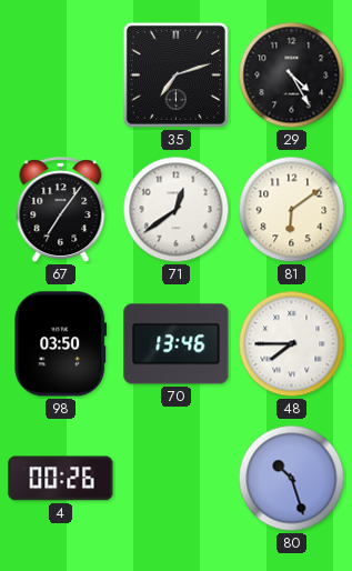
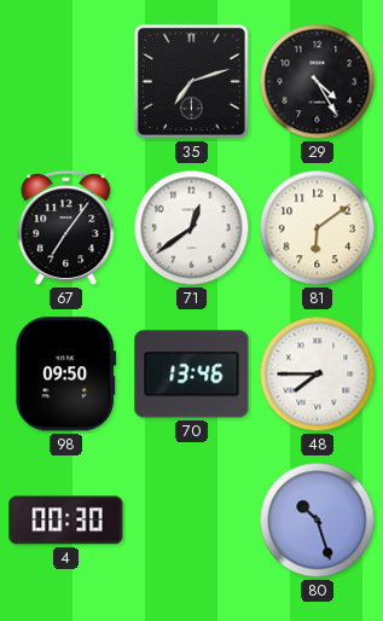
98: 03:50 -> 09:50
4: 00:26 -> 00:30
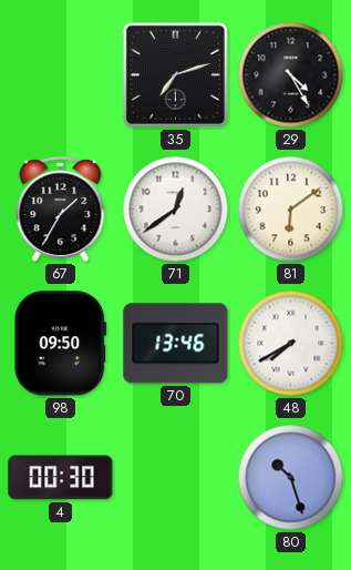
67: 7:06 -> 1:35
48: 7:45 -> 7:40
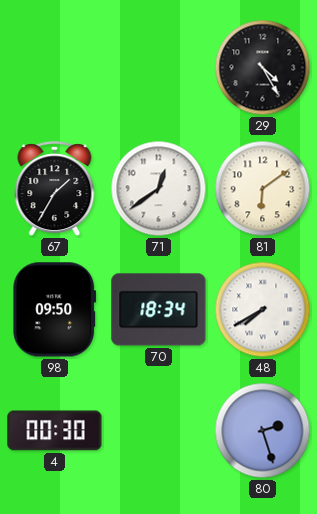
35: 7:12 -> none
70: 13:46 -> 18:34
80: 10:27 -> 2:27
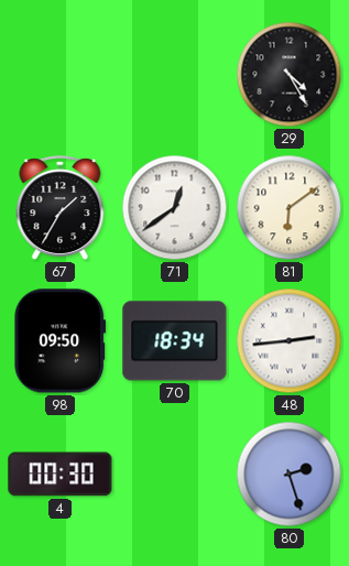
48: 7:40 -> 2:44
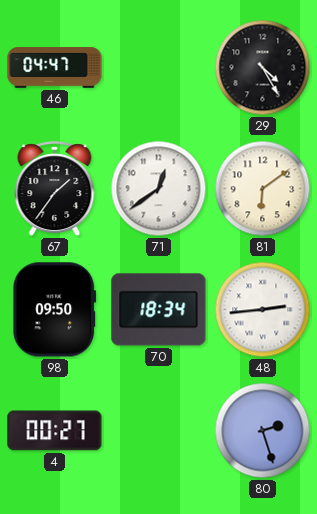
46: none -> 04:47
67: 1:35 -> 1:36
4: 00:30 -> 00:27
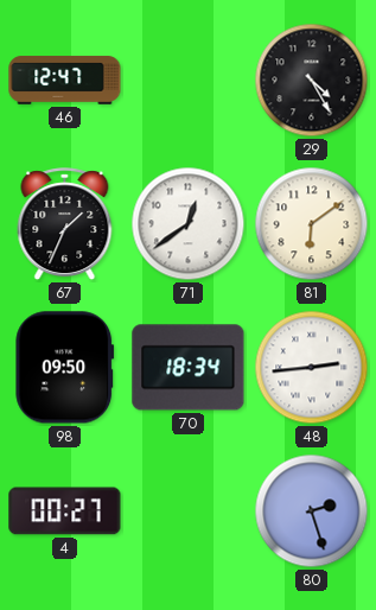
46: 04:47 -> 12:47
67: 1:36 -> 1:34
